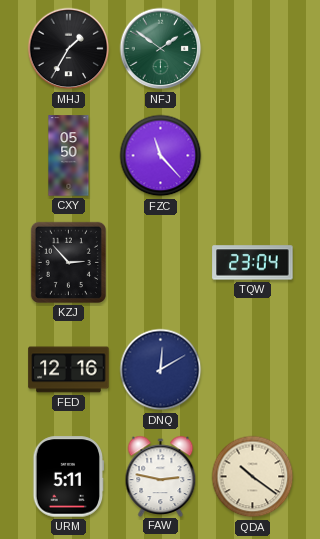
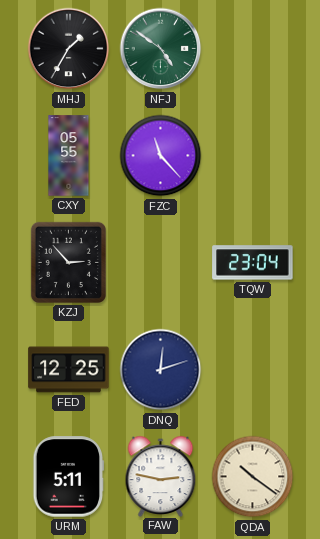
NFJ: 1:51 -> 4:51
CXY: 05:50 -> 05:55
FED: 12:16 -> 12:25
DNQ: 12:10 -> 12:12
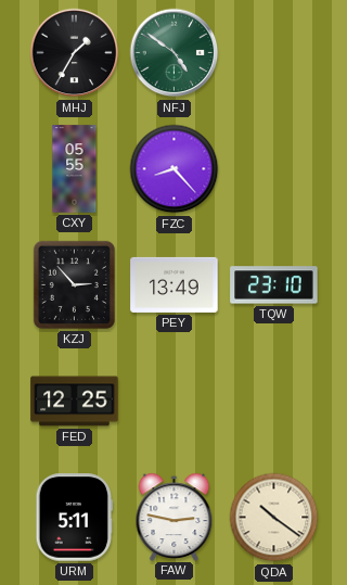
FZC: 11:23 -> 8:23
PEY: none -> 13:49
TQW: 23:04 -> 23:10
DNQ: 12:12 -> none
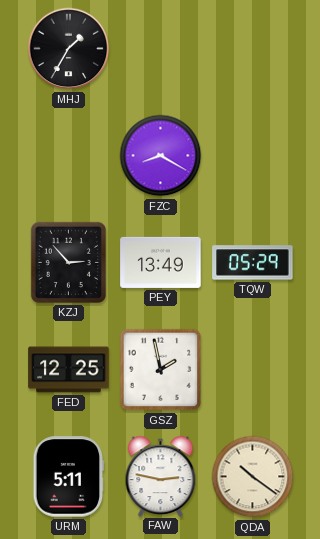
NFJ: 4:51 -> none
CXY: 05:55 -> none
FZC: 8:23 -> 8:20
TQW: 23:10 -> 05:29
GSZ: none -> 1:58
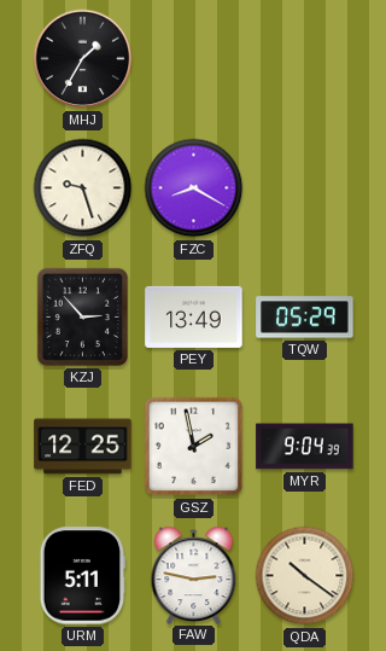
ZFQ: none -> 9:27
MYR: none -> 9:04
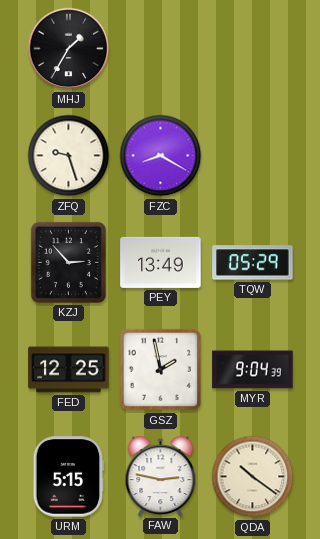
URM: 5:11 -> 5:15
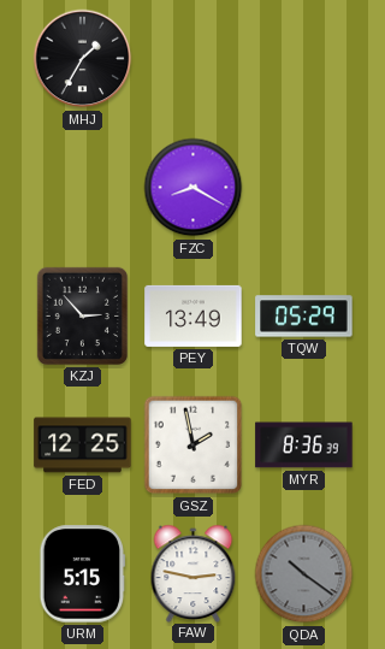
ZFQ: 9:27 -> none
MYR: 9:04 -> 8:36
QDA dial: cream -> grey
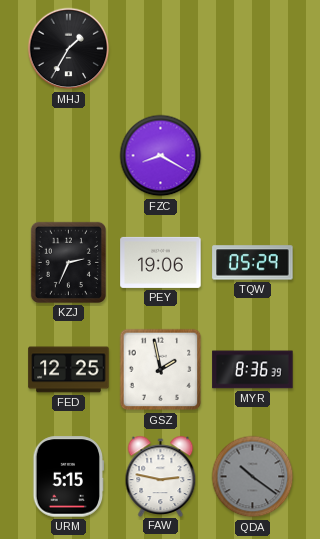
KZJ: 2:53 -> 2:34
PEY: 13:49 -> 19:06
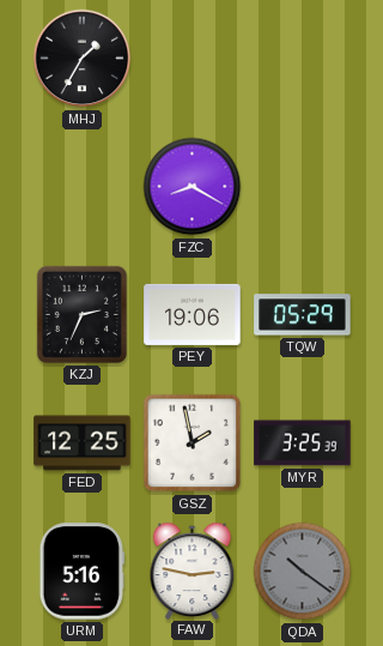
MYR: 8:36 -> 3:25
URM: 5:15 -> 5:16
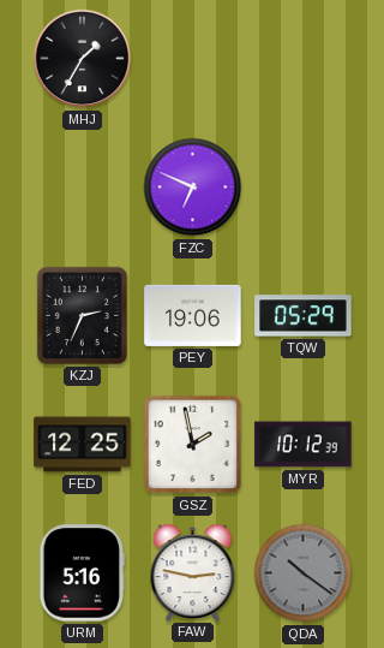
FZC: 8:20 -> 6:49
MYR: 3:25 -> 10:12
